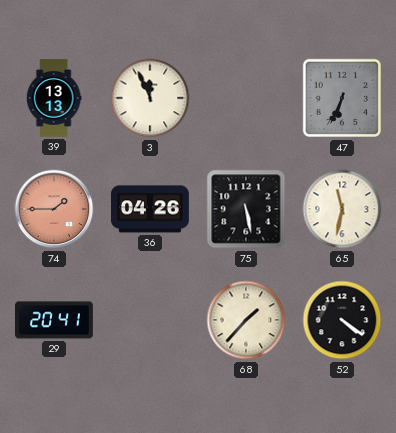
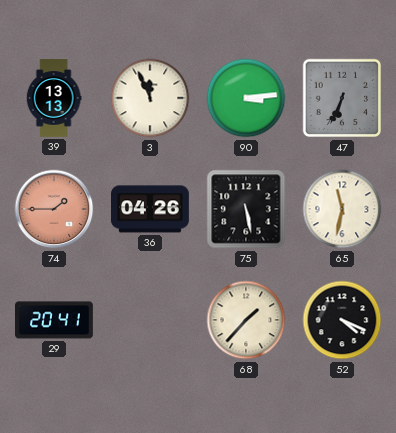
90: none -> 3:14
52: 4:21 -> 4:19
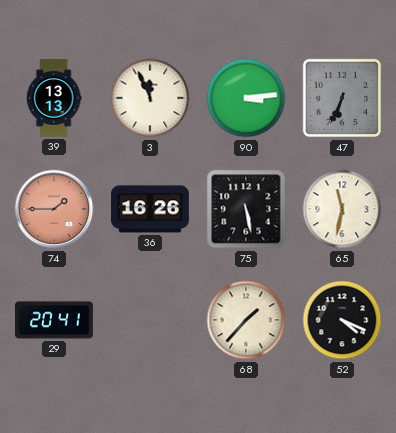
36: 04:26 -> 16:26
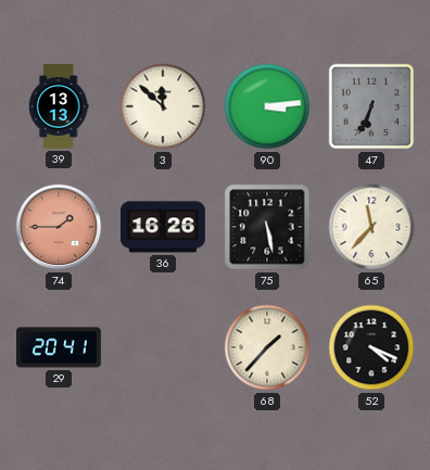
3: 11:56 -> 11:52
65: 11:32 -> 11:37
